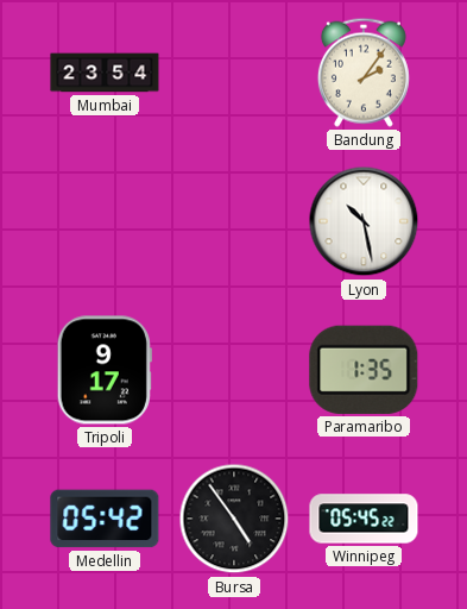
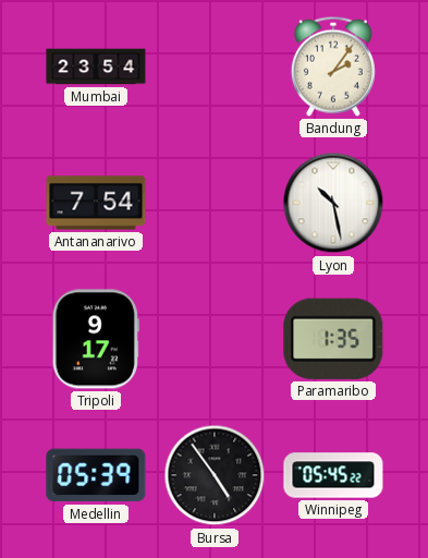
Antananarivo: none -> 7:54
Medellin: 05:42 -> 05:39
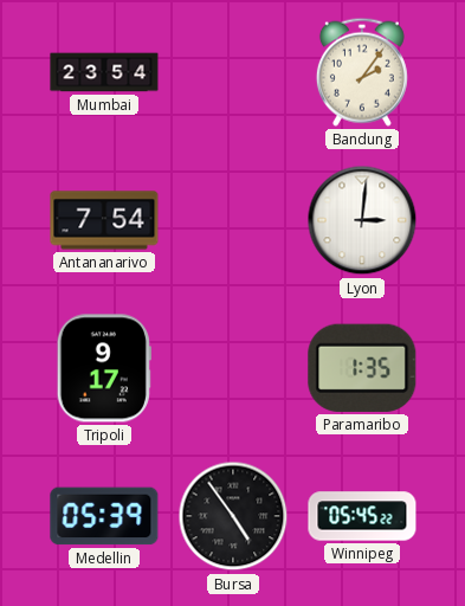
Lyon: 10:28 -> 3:01
